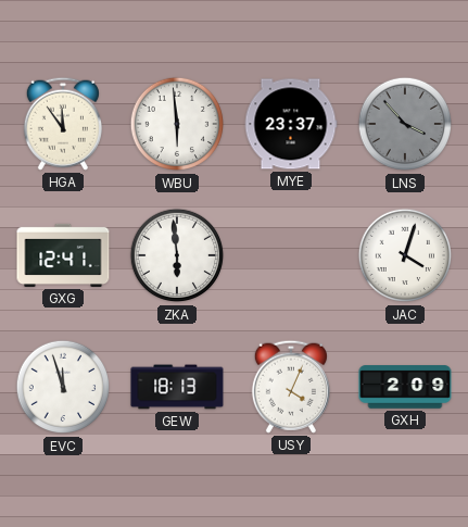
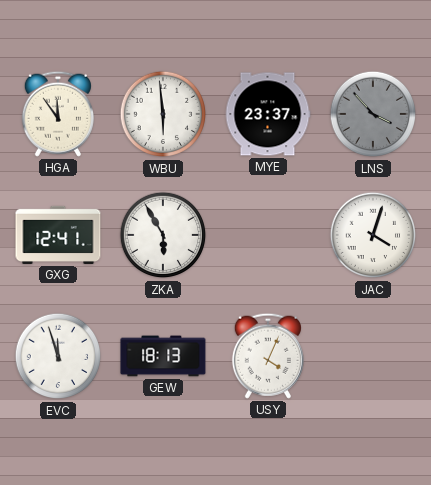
ZKA: 5:59 -> 5:55
GXH: 2:09 -> none
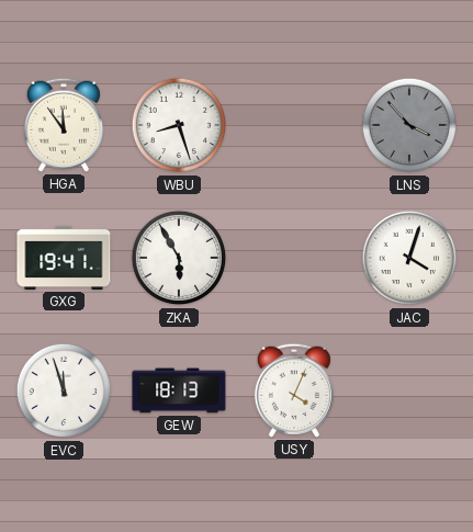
WBU: 5:59 -> 8:27
MYE: 23:37 -> none
GXG: 12:41 -> 19:41
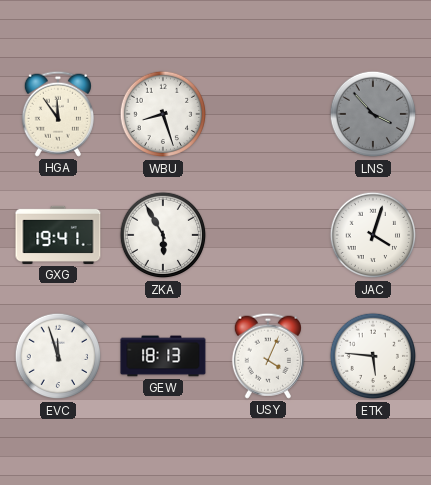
ETK: none -> 5:46
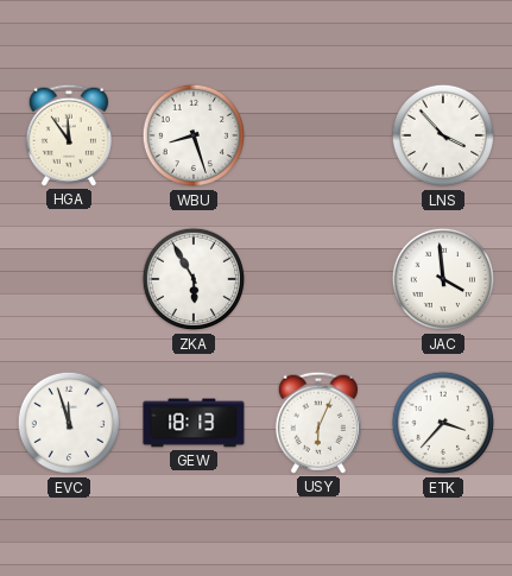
LNS dial: grey -> white
GXG: 19:41 -> none
JAC: 4:03 -> 3:59
USY: 4:04 -> 6:04
ETK: 5:46 -> 3:37
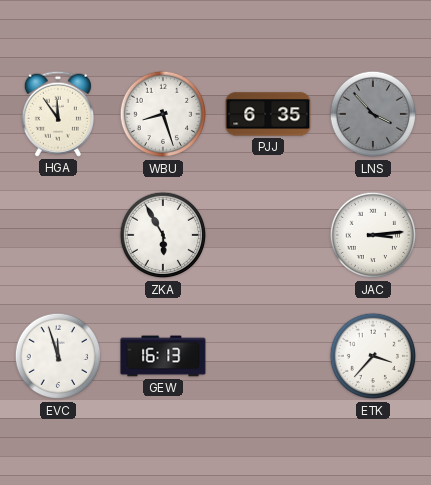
PJJ: none -> 6:35
LNS dial: white -> grey
JAC: 3:59 -> 3:14
GEW: 18:13 -> 16:13
USY: 6:04 -> none
